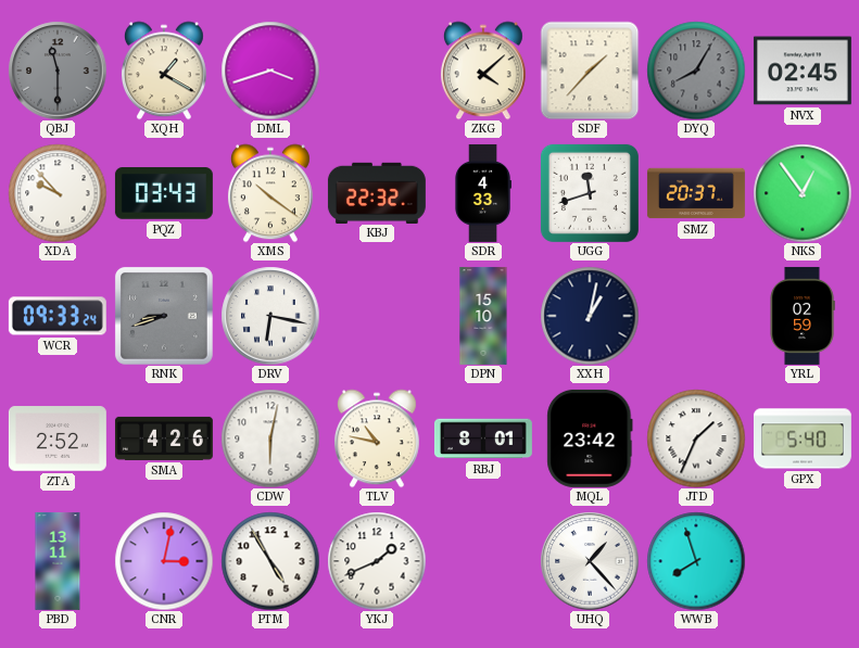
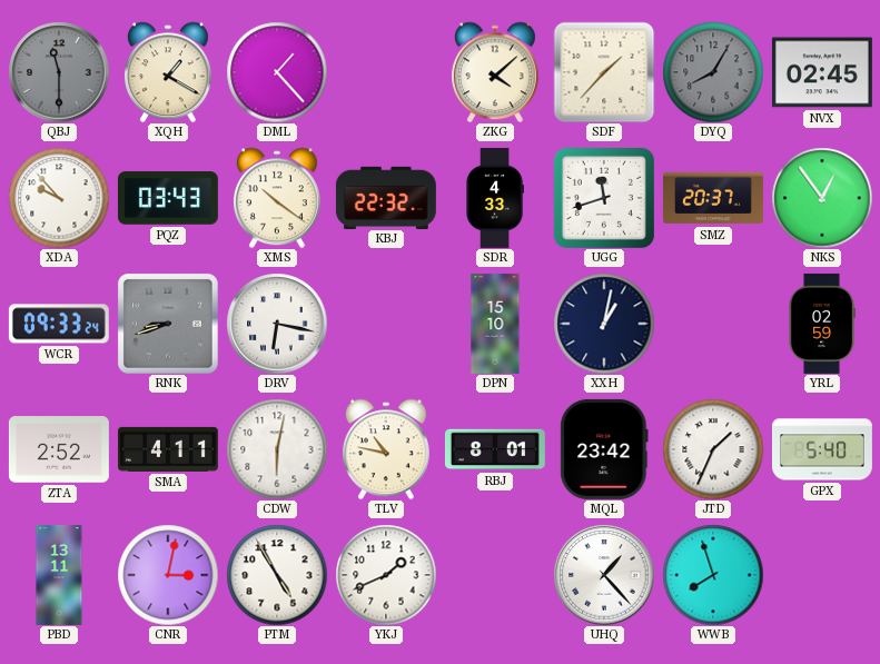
DML: 3:42 -> 1:23
SMA: 4:26 -> 4:11
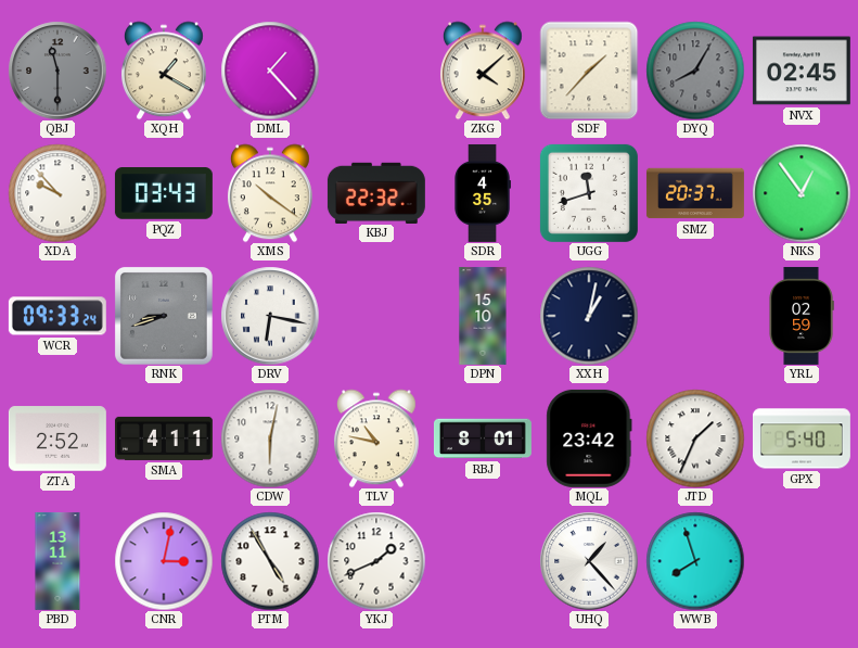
SDR: 4:33 -> 4:35
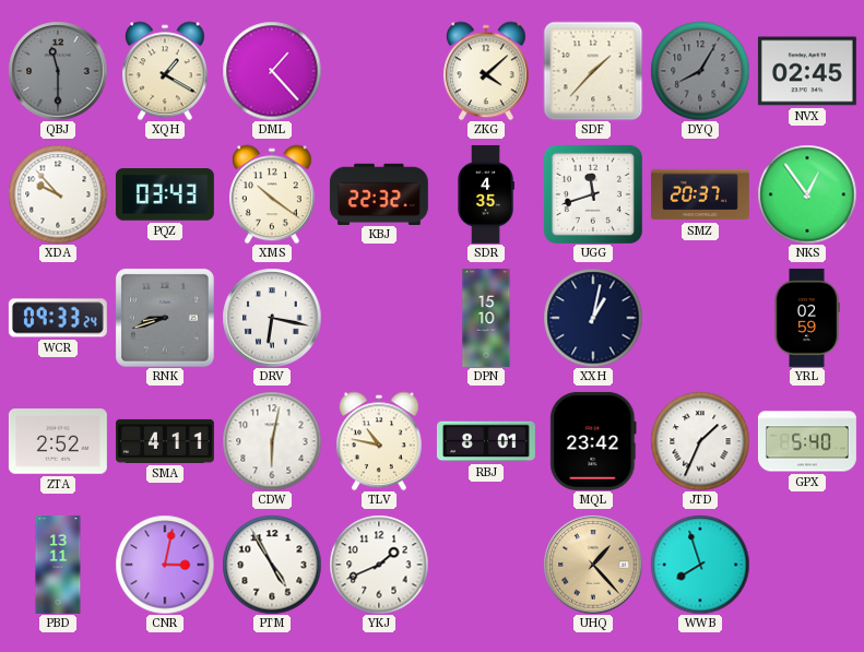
UHQ dial: white -> champagne
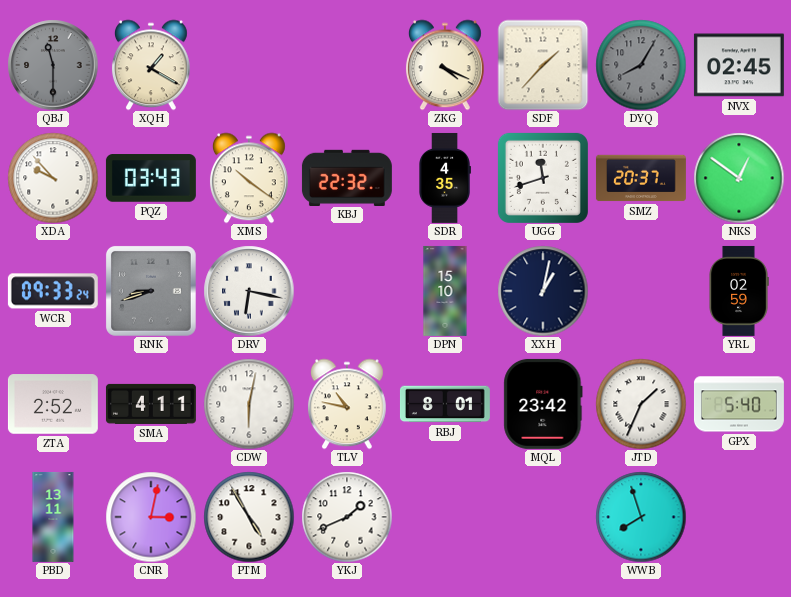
DML: 1:23 -> none
ZKG: 4:08 -> 4:19
NKS: 12:54 -> 12:51
UHQ: 1:23 -> none
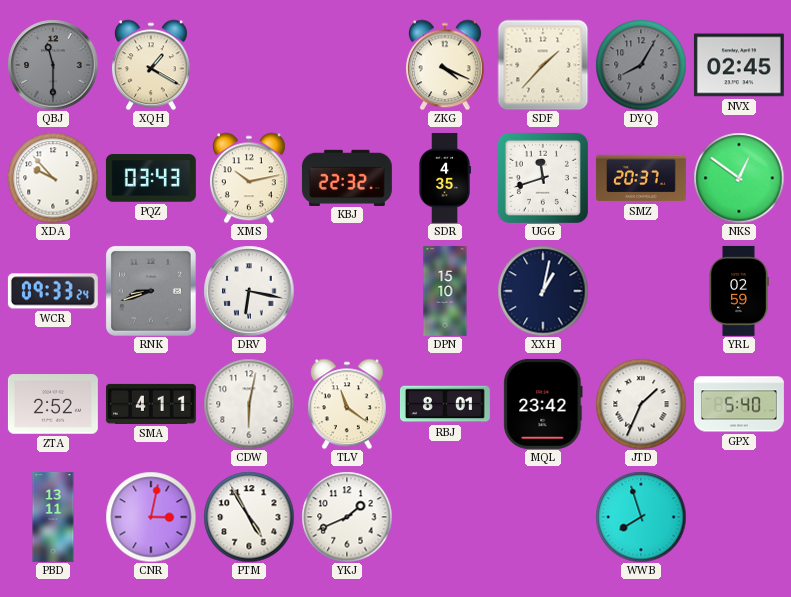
XMS: 10:21 -> 10:13
TLV: 10:47 -> 11:21
